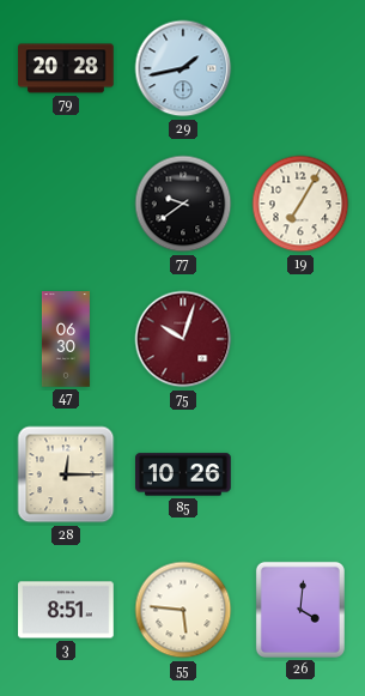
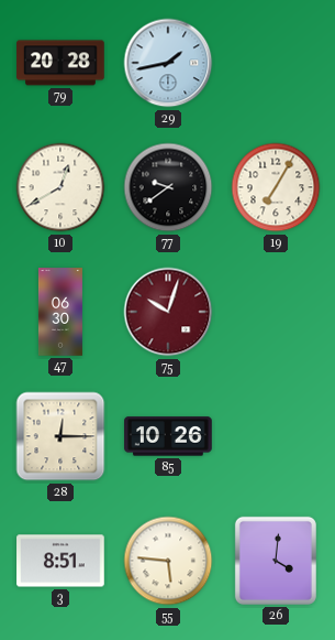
10: none -> 12:40
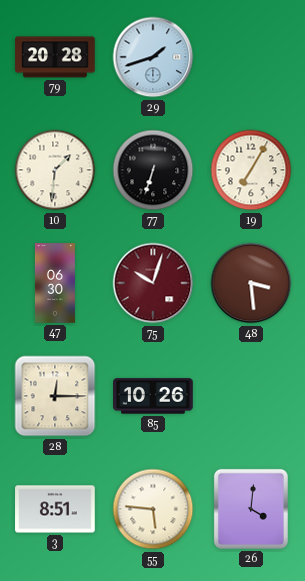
29: 1:43 -> 1:42
10: 12:40 -> 1:31
77: 9:39 -> 6:33
48: none -> 3:29
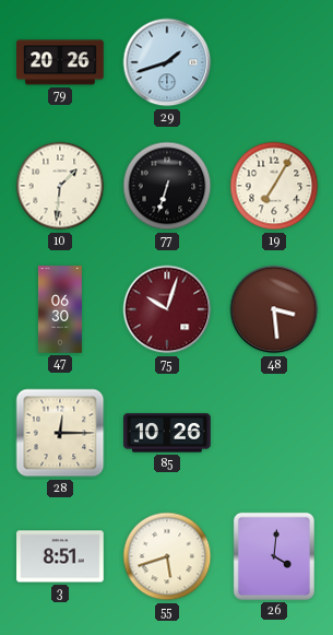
79: 20:28 -> 20:26
55: 5:46 -> 5:42
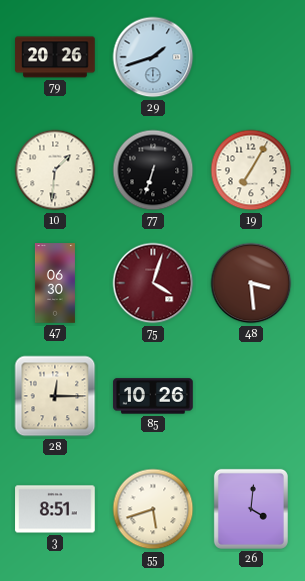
75: 10:03 -> 4:03
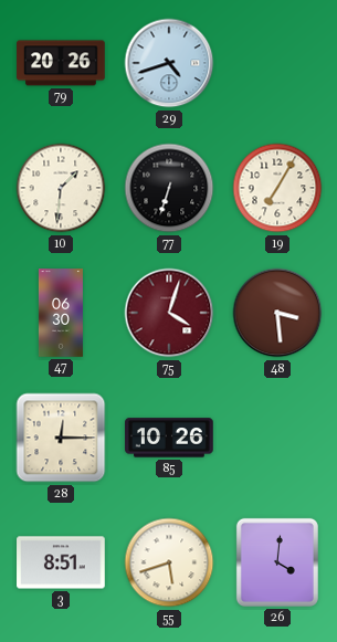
29: 1:42 -> 4:42
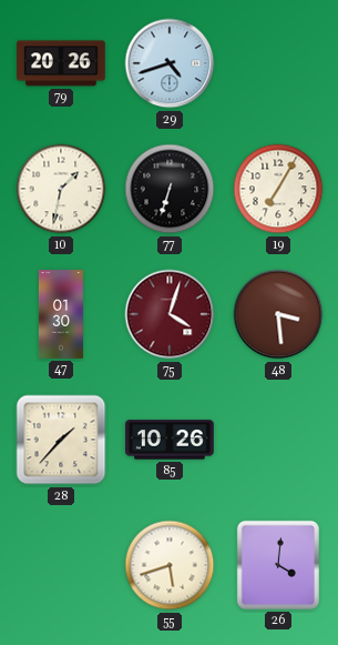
10: 1:31 -> 1:32
47: 06:30 -> 01:30
28: 12:15 -> 1:37
3: 8:51 -> none
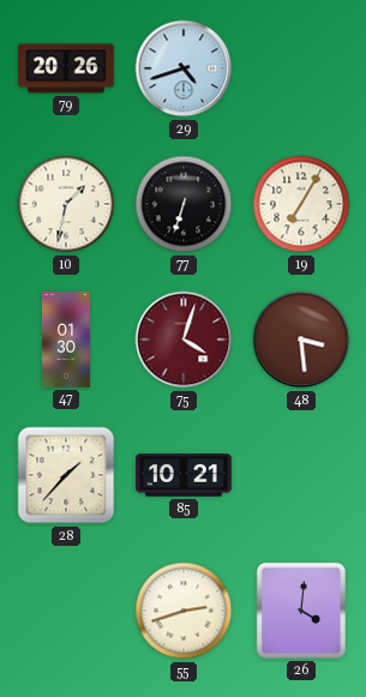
85: 10:26 -> 10:21
55: 5:42 -> 2:42
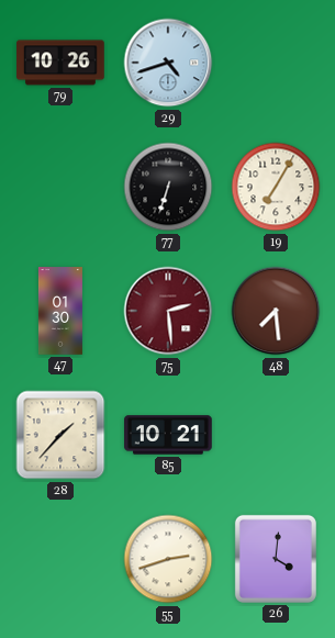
79: 20:26 -> 10:26
10: 1:32 -> none
75: 4:03 -> 2:29
48: 3:29 -> 7:29
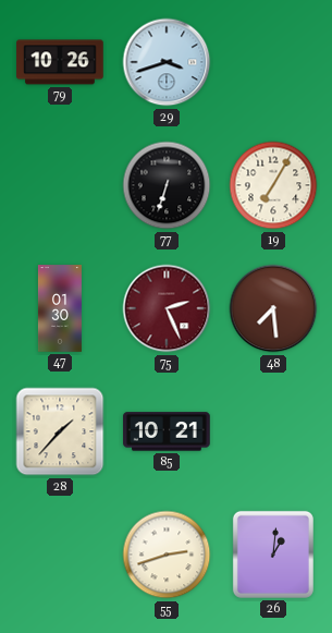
29: 4:42 -> 3:42
75: 2:29 -> 2:26
26: 4:01 -> 1:01
